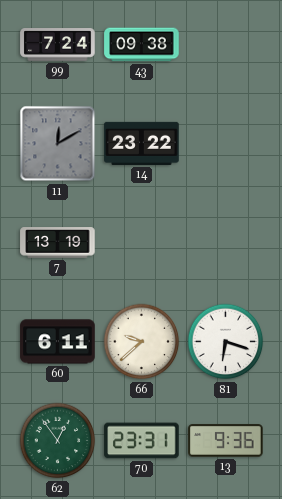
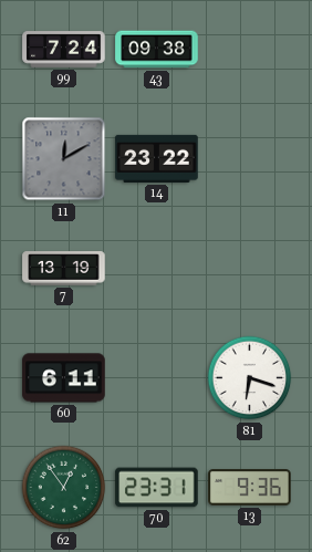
66: 9:38 -> none
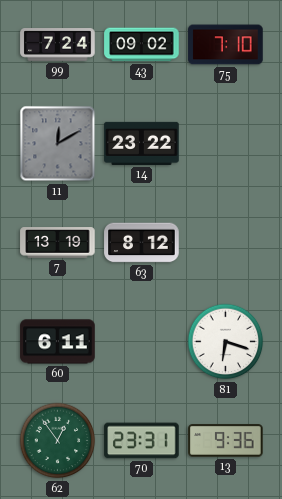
43: 09:38 -> 09:02
75: none -> 7:10
63: none -> 8:12
